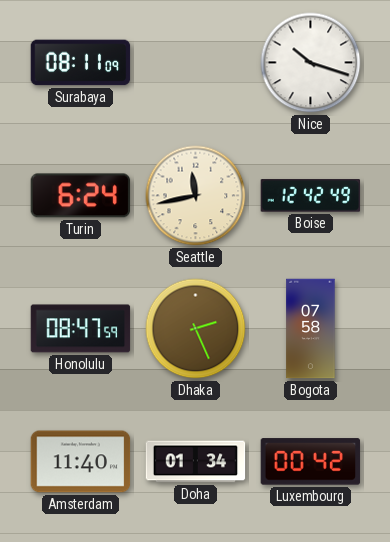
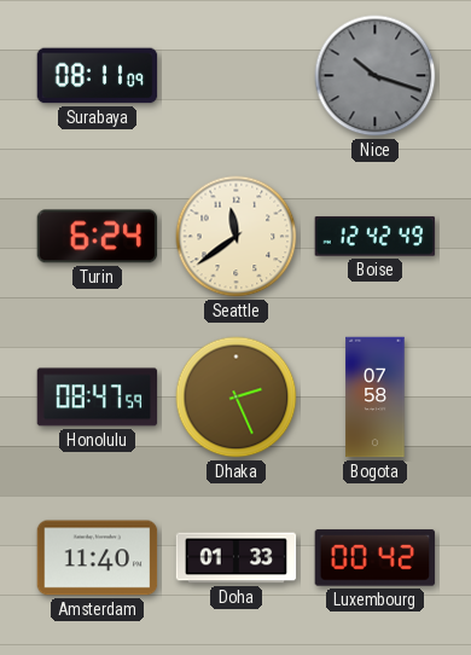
Nice dial: white -> grey
Seattle: 11:43 -> 11:39
Doha: 01:34 -> 01:33
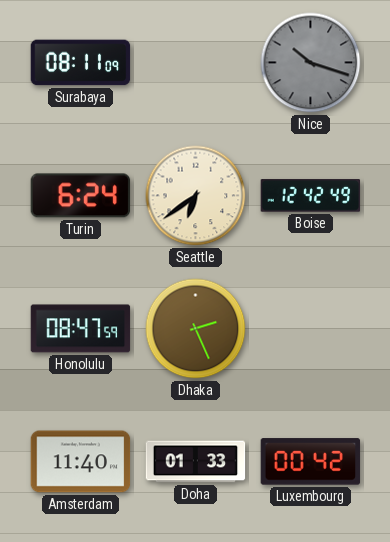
Seattle: 11:39 -> 6:39
Bogota: 07:58 -> none
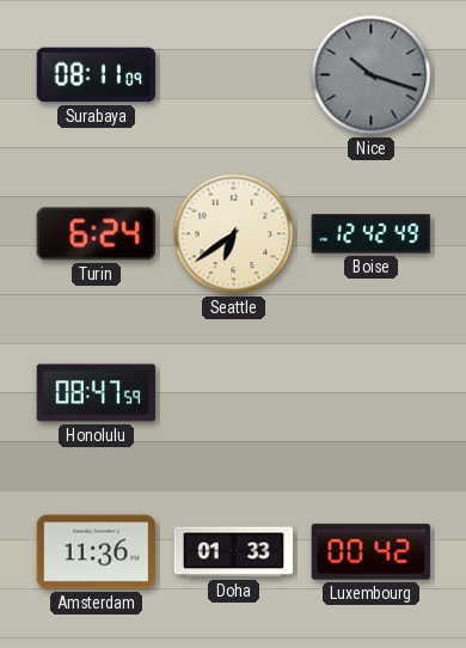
Dhaka: 2:26 -> none
Amsterdam: 11:40 -> 11:36
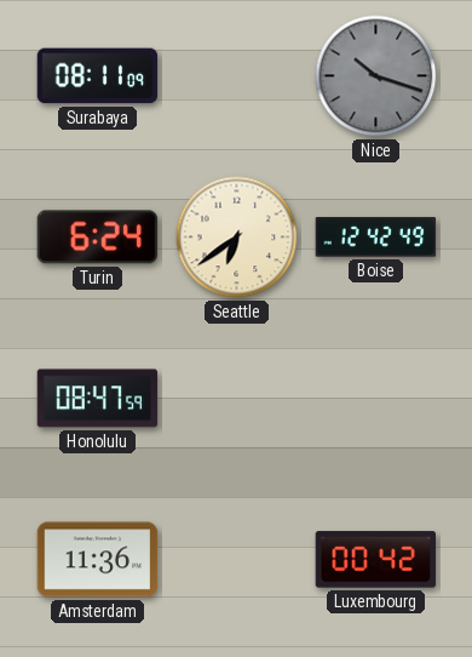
Doha: 01:33 -> none
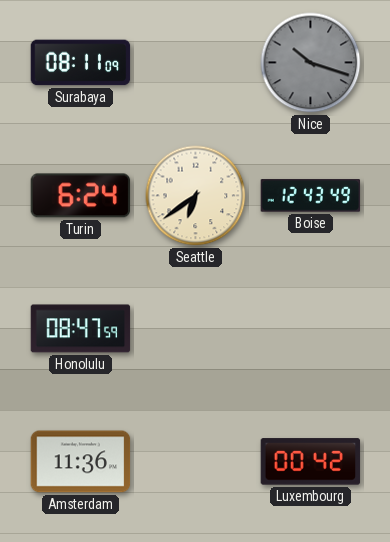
Boise: 12:42 -> 12:43
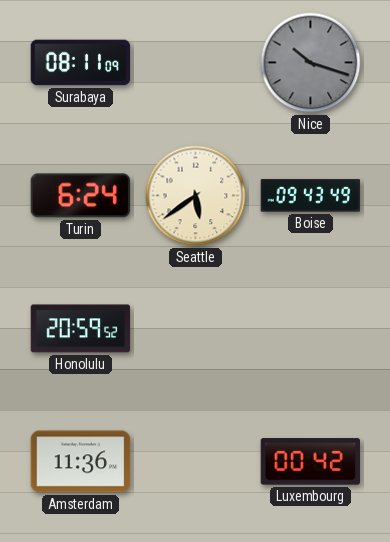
Seattle: 6:39 -> 5:39
Boise: 12:43 -> 09:43
Honolulu: 08:47 -> 20:59
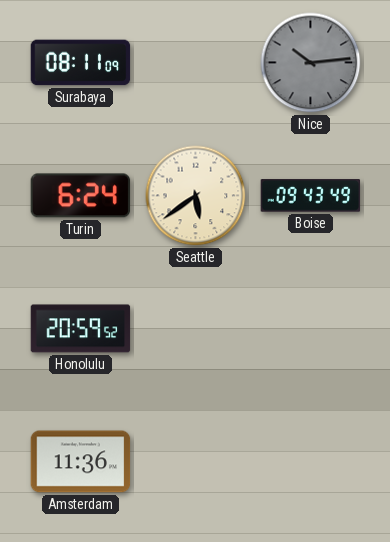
Nice: 10:18 -> 10:14
Luxembourg: 00:42 -> none
